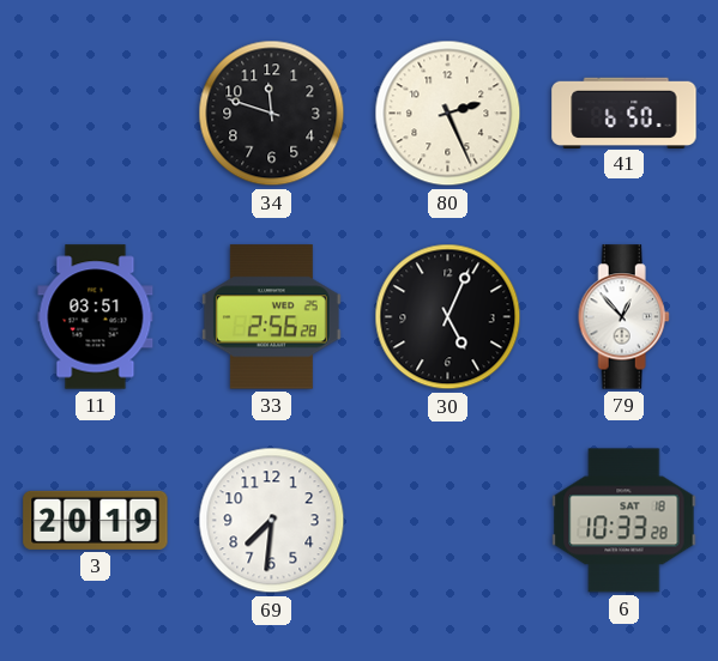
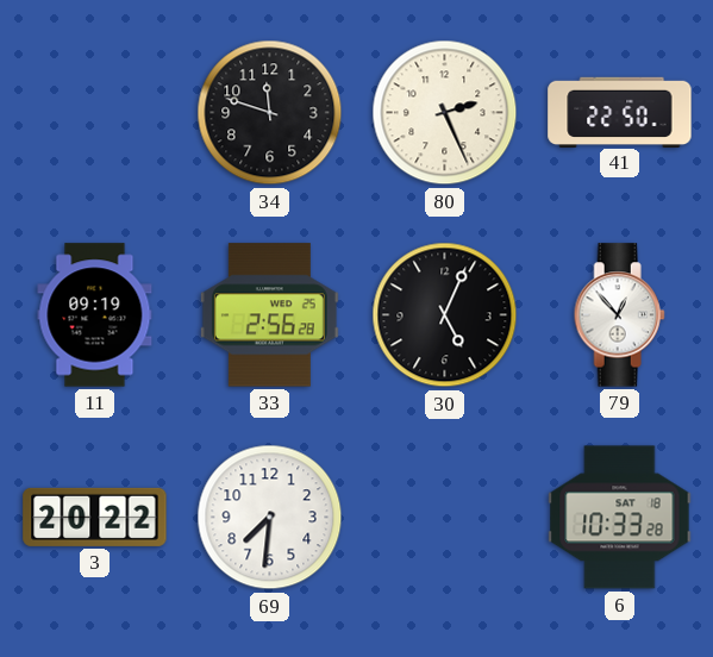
41: 6:50 -> 22:50
11: 03:51 -> 09:19
3: 20:19 -> 20:22
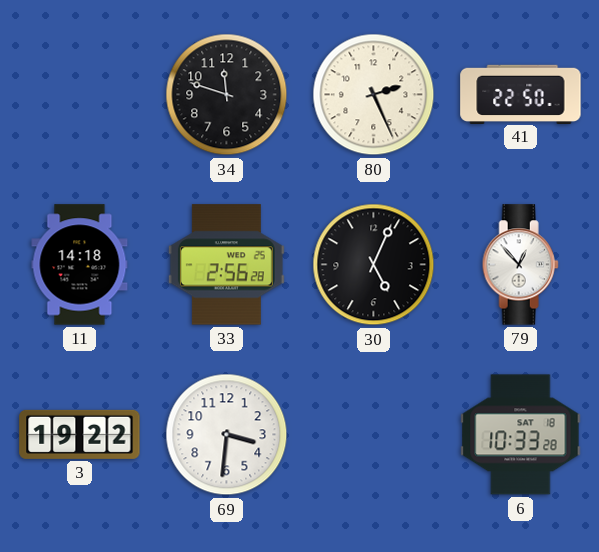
11: 09:19 -> 14:18
3: 20:22 -> 19:22
69: 7:31 -> 3:31
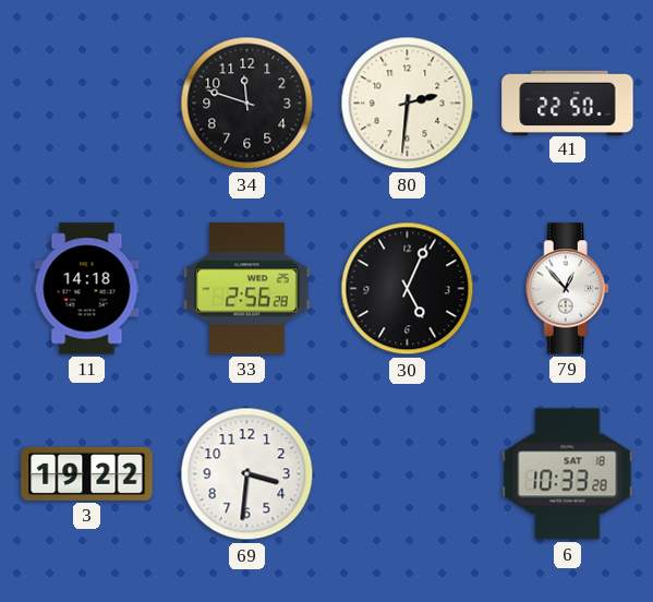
80: 2:26 -> 2:31
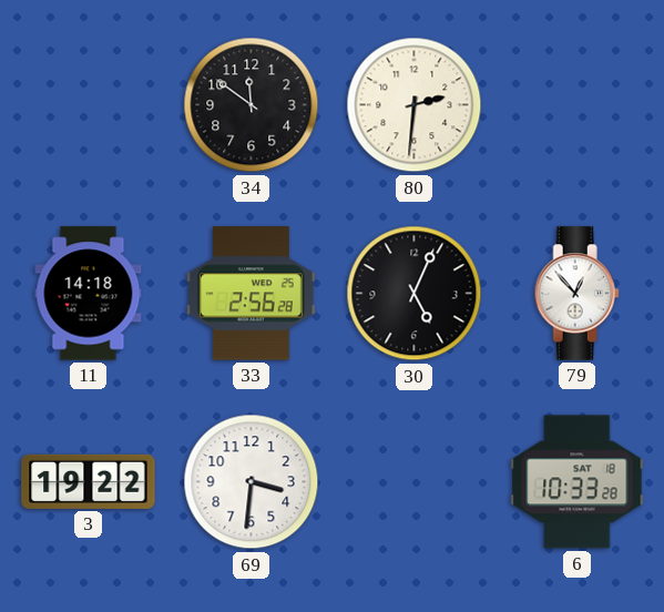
34: 11:48 -> 11:51
41: 22:50 -> none
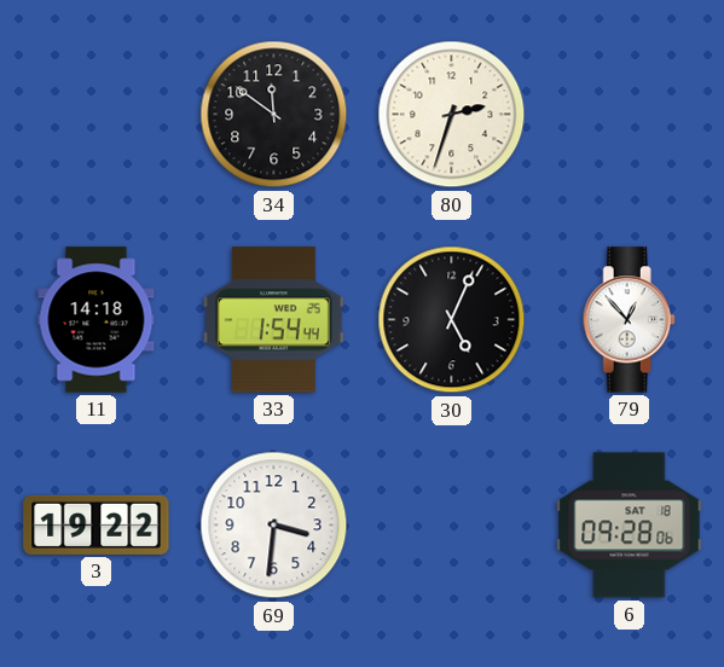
80: 2:31 -> 2:33
33: 2:56 -> 1:54
6: 10:33 -> 09:28
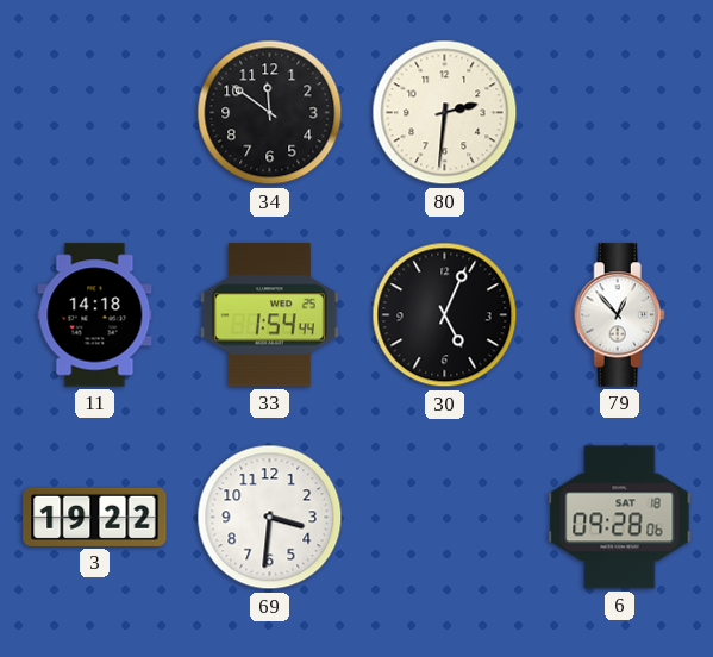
80: 2:33 -> 2:31
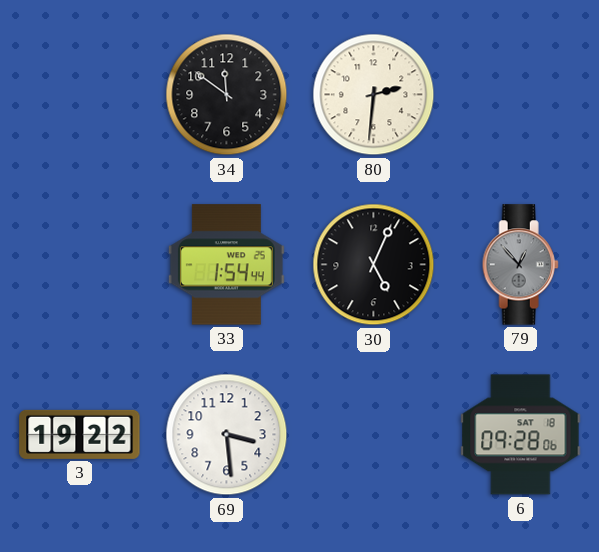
11: 14:18 -> none
79 dial: white -> grey
69: 3:31 -> 3:29
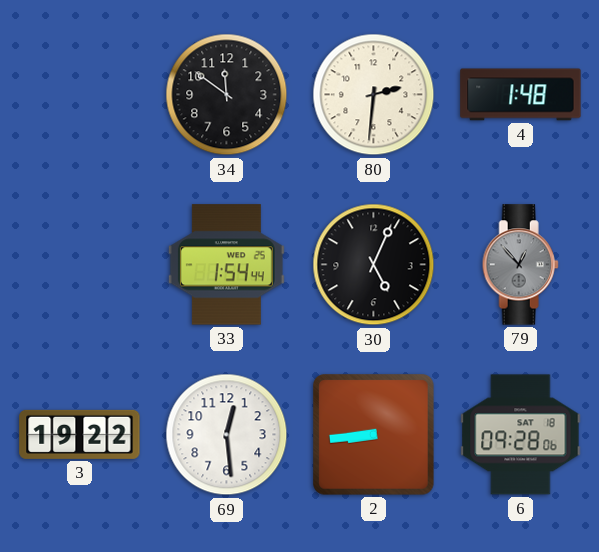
4: none -> 1:48
69: 3:29 -> 12:29
2: none -> 8:44
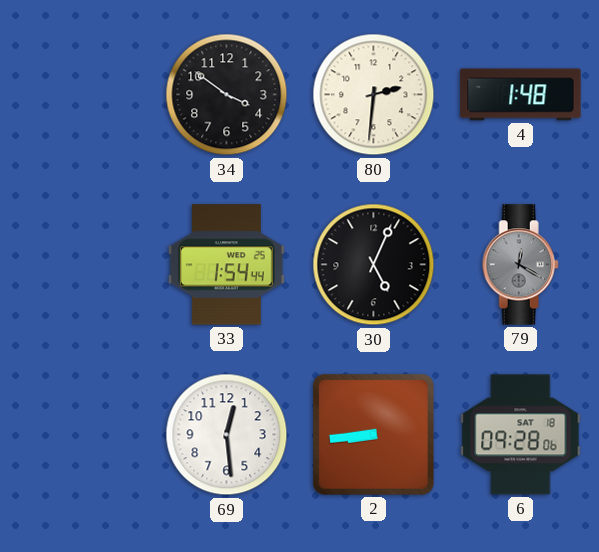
34: 11:51 -> 3:51
79: 12:53 -> 12:20
3: 19:22 -> none
